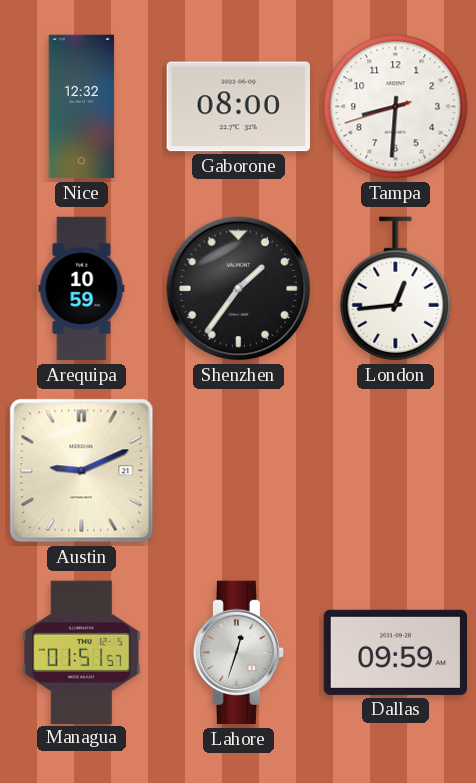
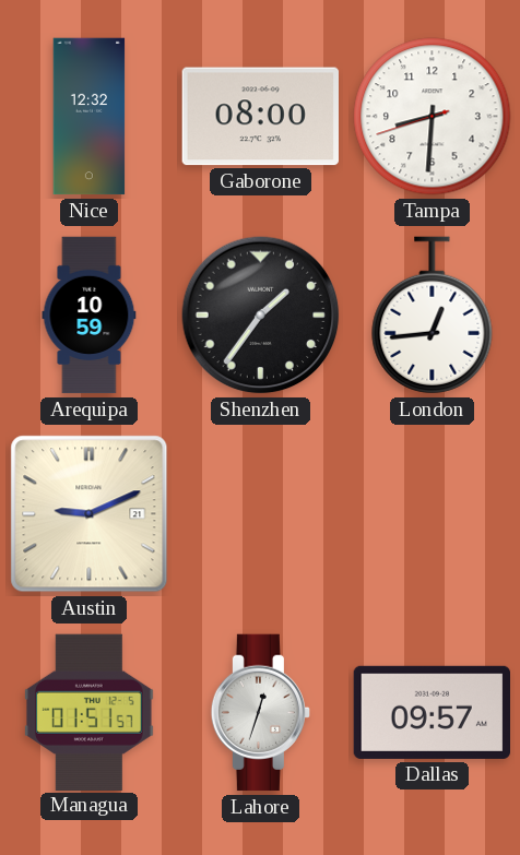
Dallas: 09:59 -> 09:57
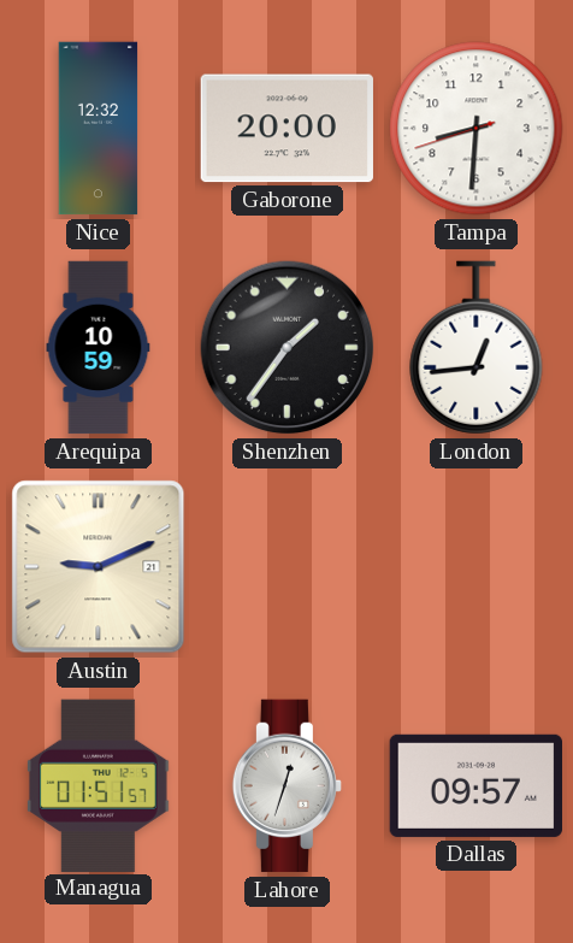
Gaborone: 08:00 -> 20:00
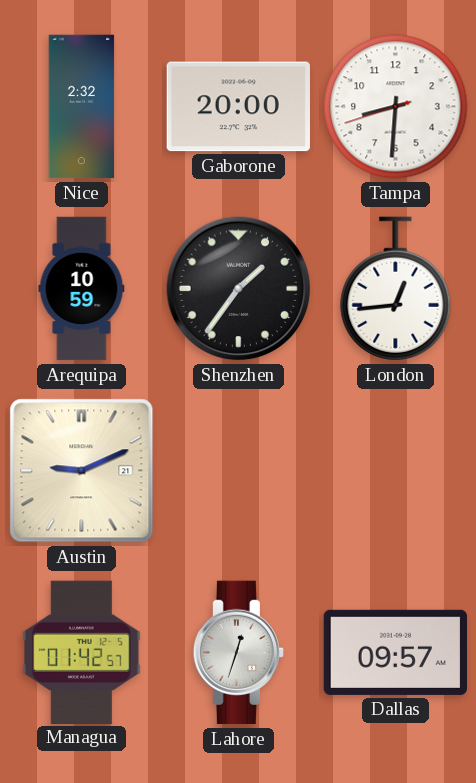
Nice: 12:32 -> 2:32
Managua: 01:51 -> 01:42
